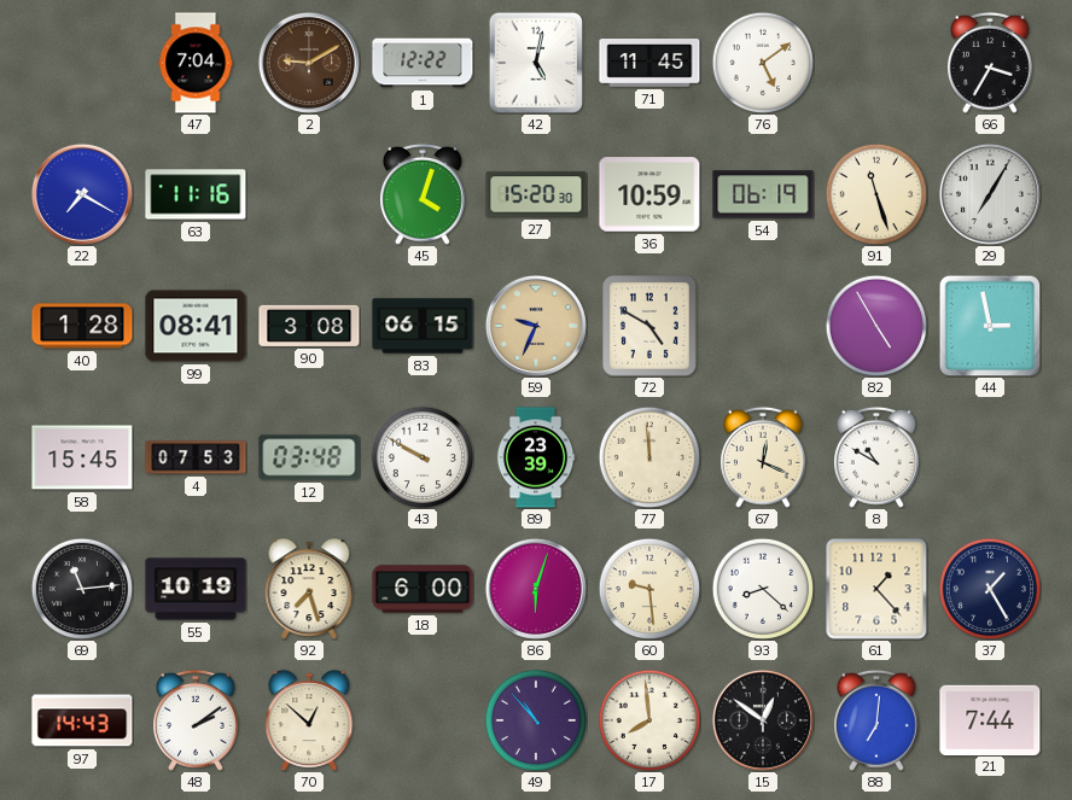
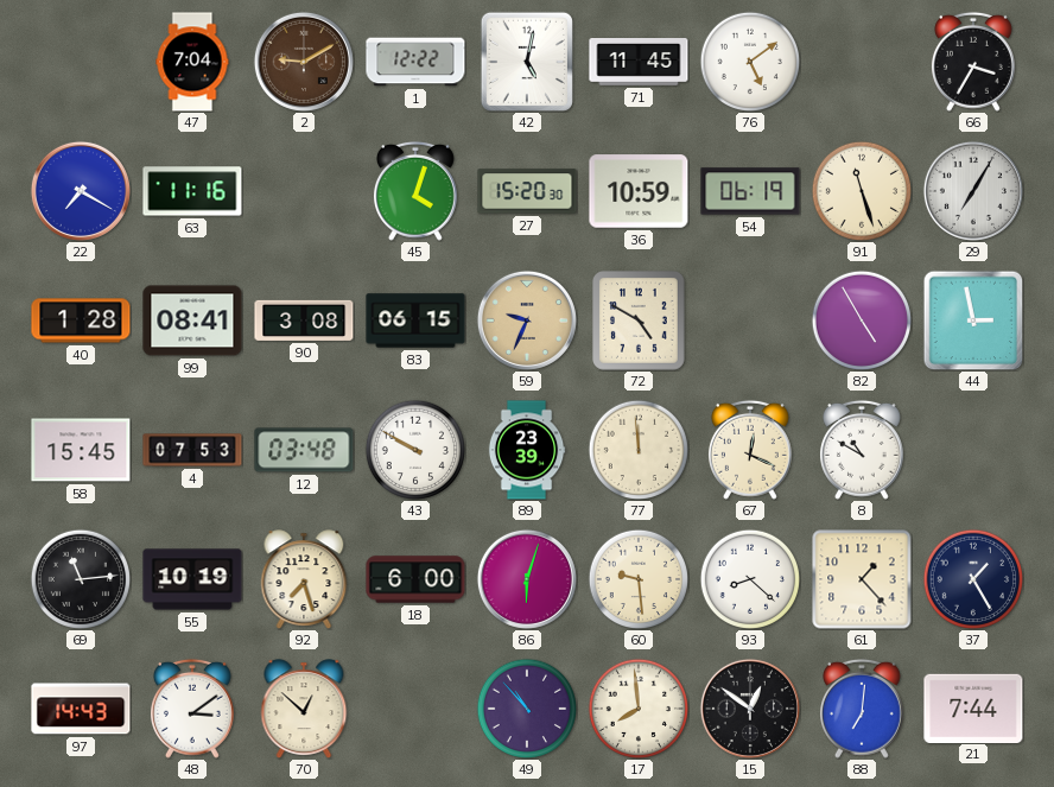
48: 2:09 -> 3:09
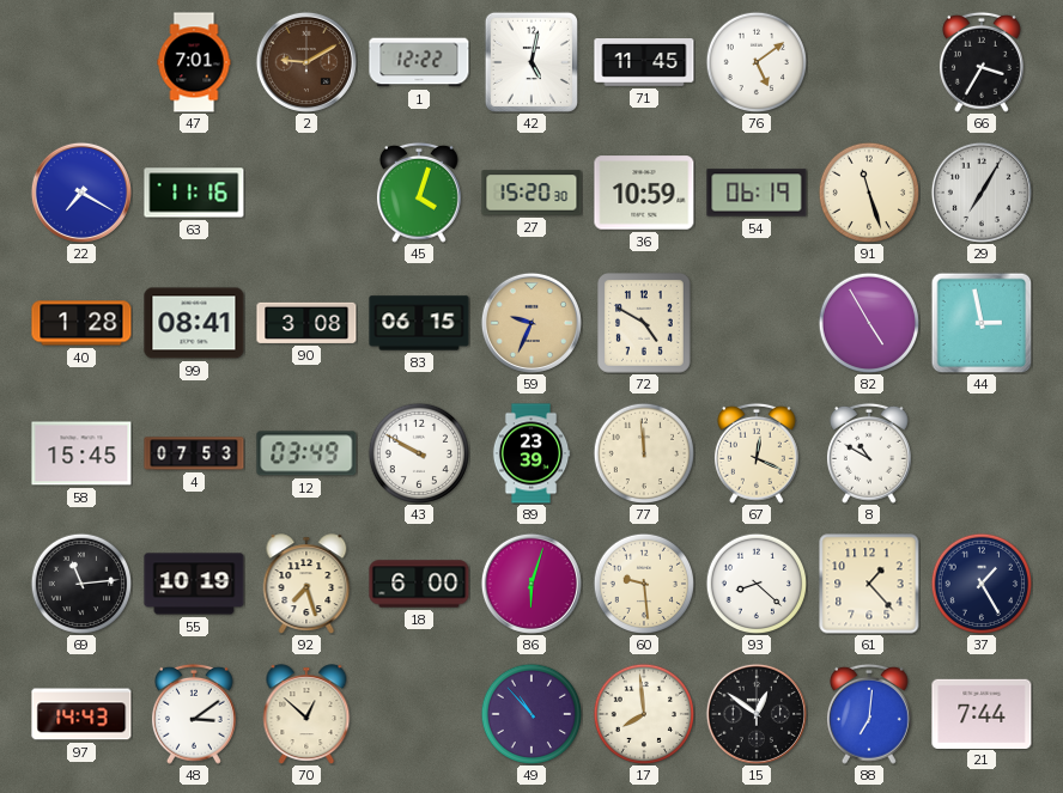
47: 7:04 -> 7:01
12: 03:48 -> 03:49
